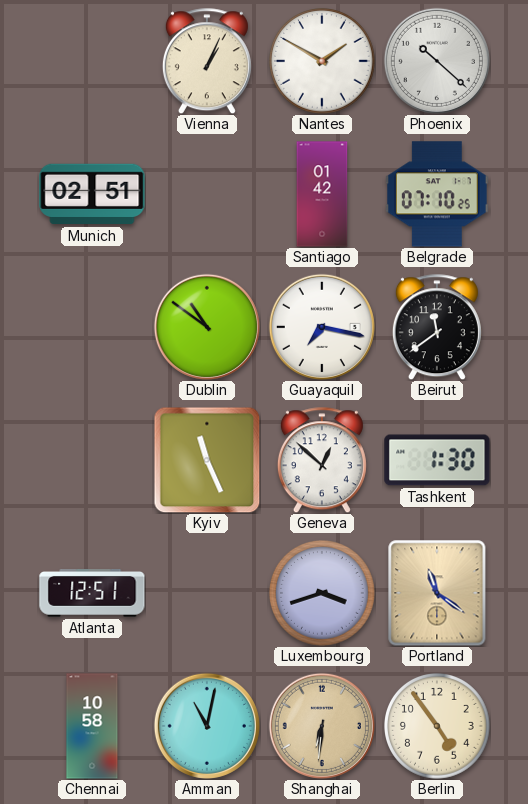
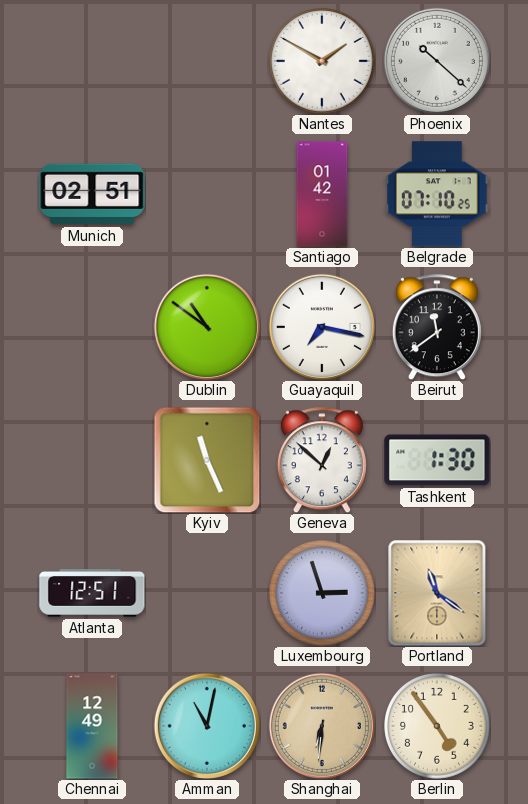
Vienna: 1:04 -> none
Luxembourg: 3:42 -> 2:57
Chennai: 10:58 -> 12:49
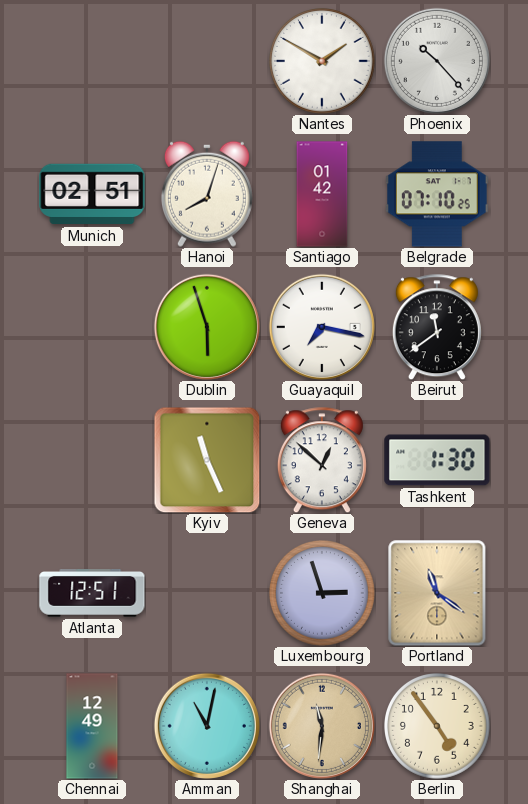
Phoenix: 10:22 -> 10:23
Hanoi: none -> 8:03
Dublin: 10:51 -> 5:57
Shanghai: 6:31 -> 11:31
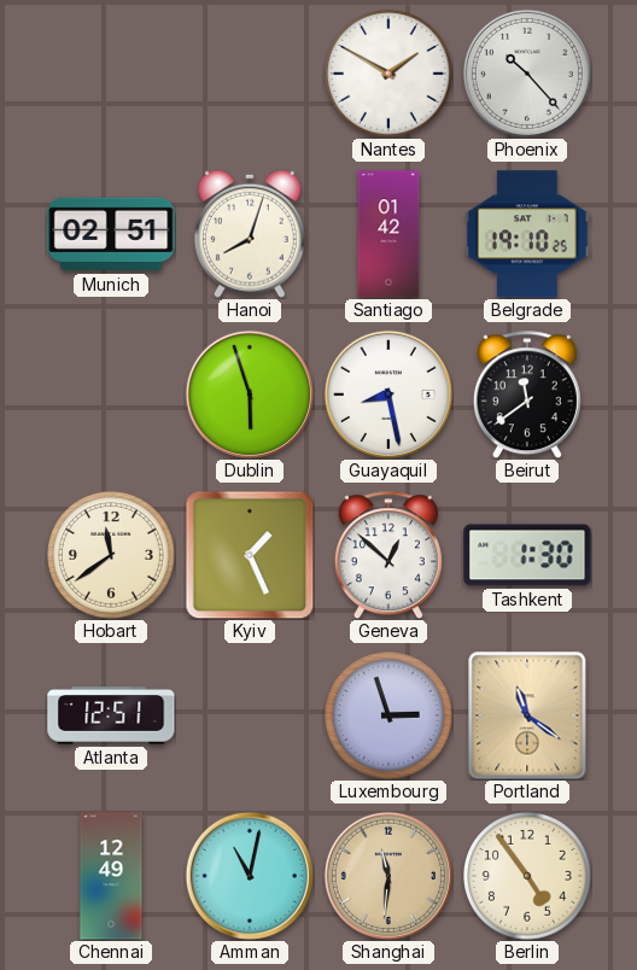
Belgrade: 07:10 -> 19:10
Guayaquil: 7:17 -> 8:28
Hobart: none -> 11:39
Kyiv: 11:26 -> 1:26
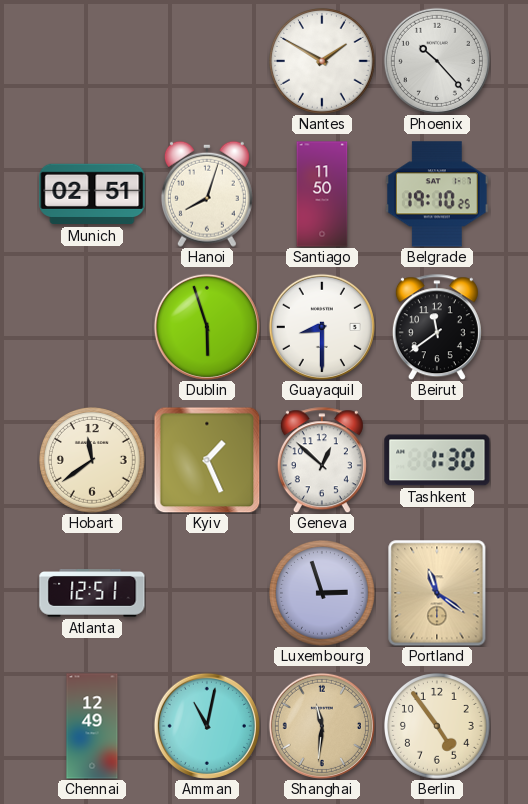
Santiago: 01:42 -> 11:50
Guayaquil: 8:28 -> 8:30
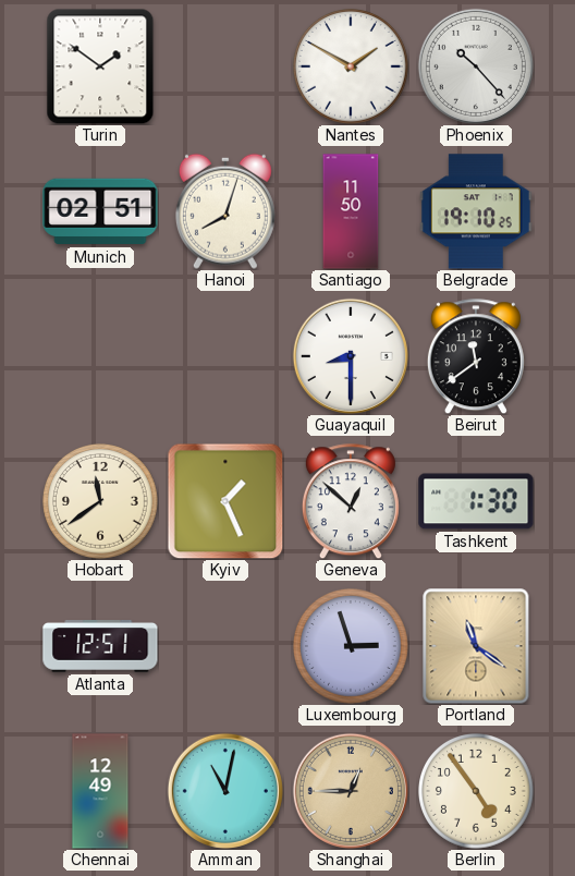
Turin: none -> 1:51
Dublin: 5:57 -> none
Shanghai: 11:31 -> 12:45
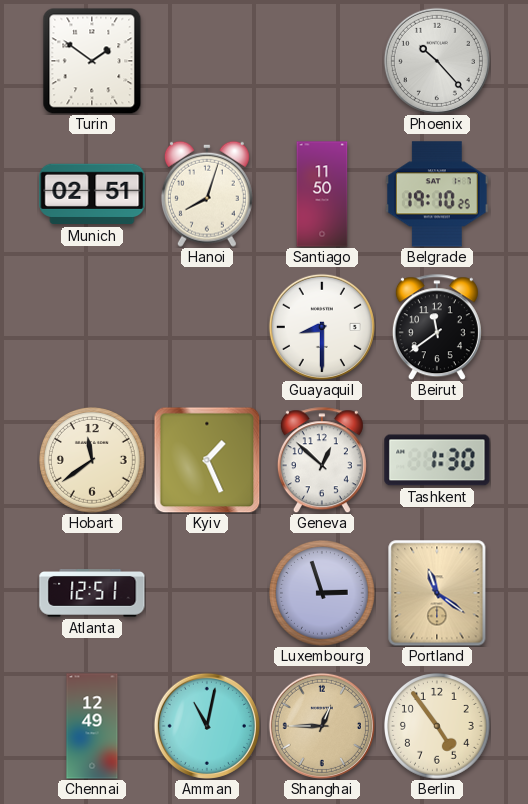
Nantes: 1:50 -> none
